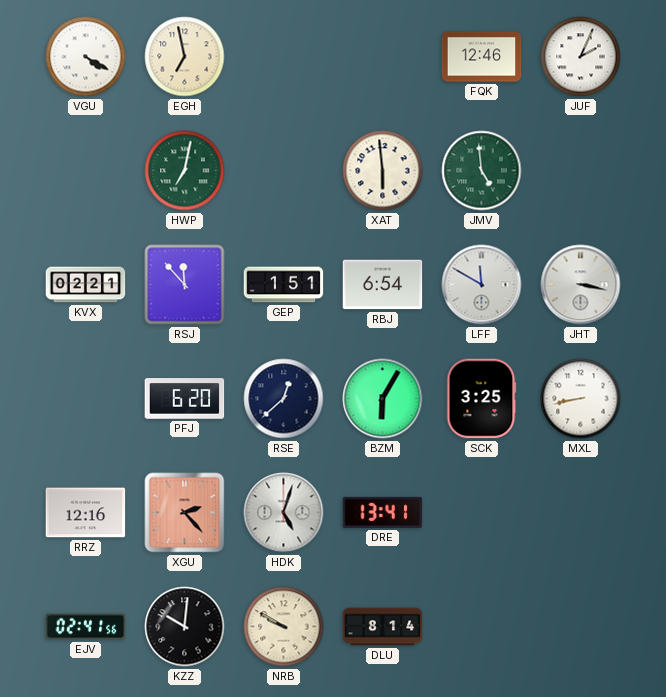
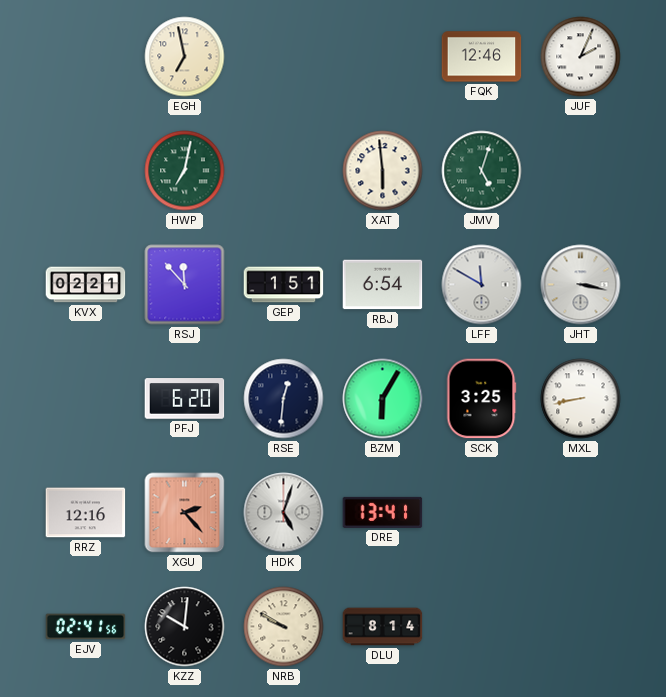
VGU: 4:20 -> none
JMV: 4:59 -> 5:03
RSE: 12:38 -> 12:31
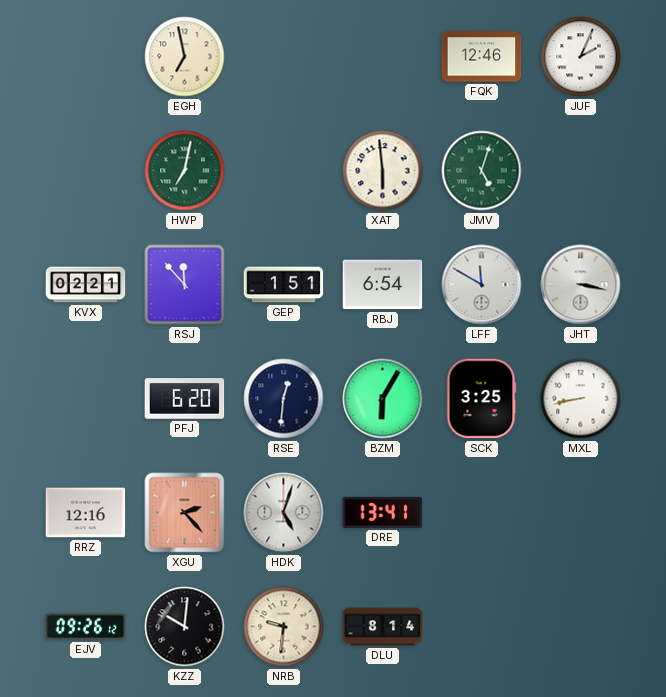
EJV: 02:41 -> 09:26
NRB: 9:50 -> 9:31
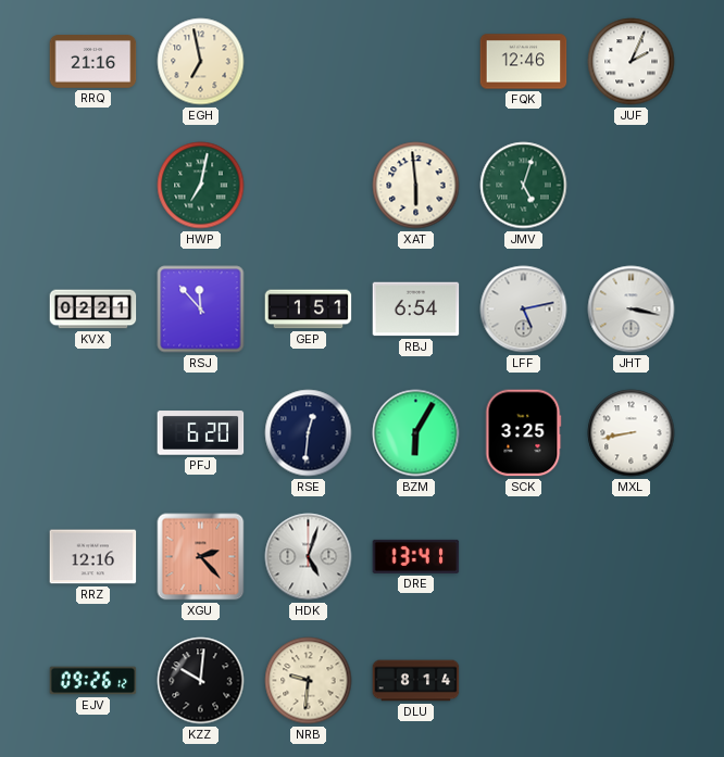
RRQ: none -> 21:16
LFF: 11:50 -> 5:13
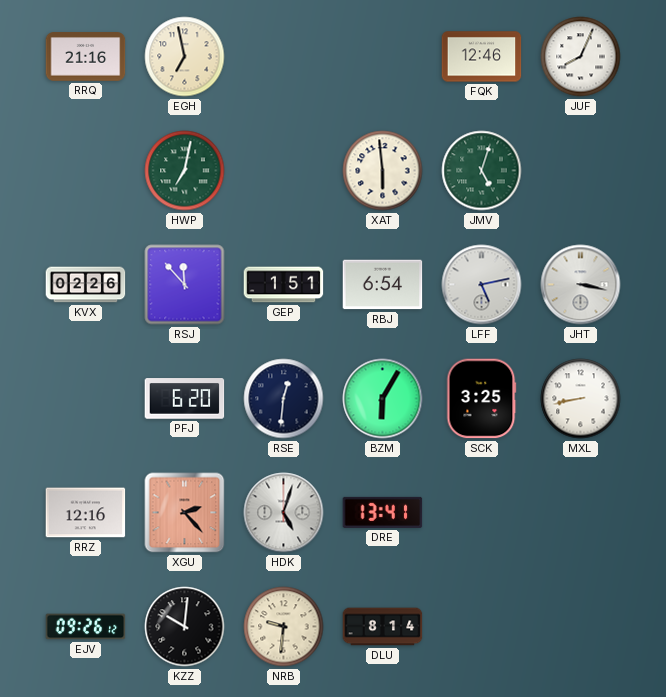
JUF: 2:04 -> 8:04
KVX: 02:21 -> 02:26
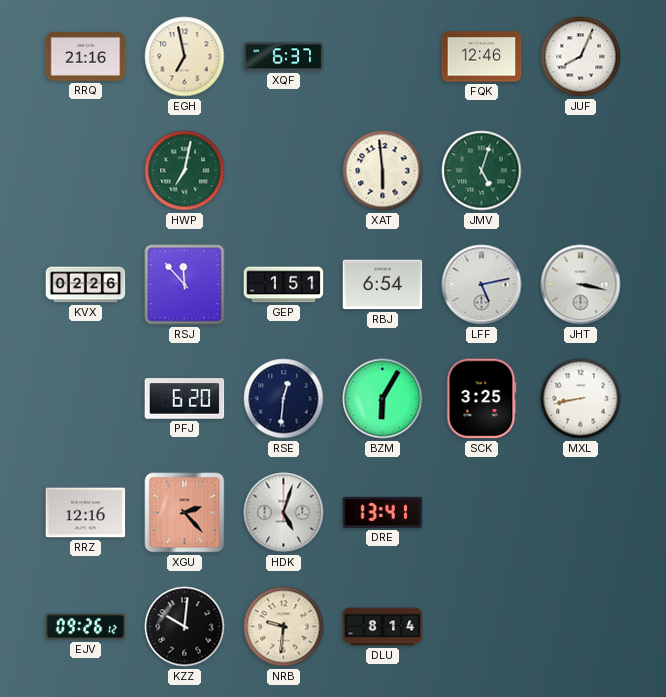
XQF: none -> 6:37
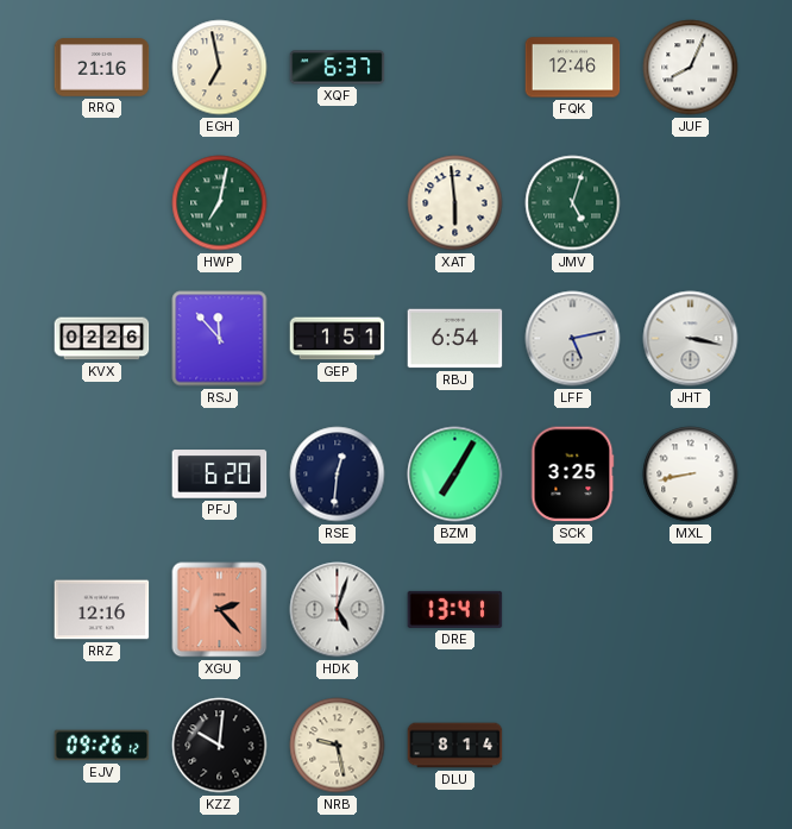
BZM: 6:05 -> 7:05
NRB: 9:31 -> 9:28
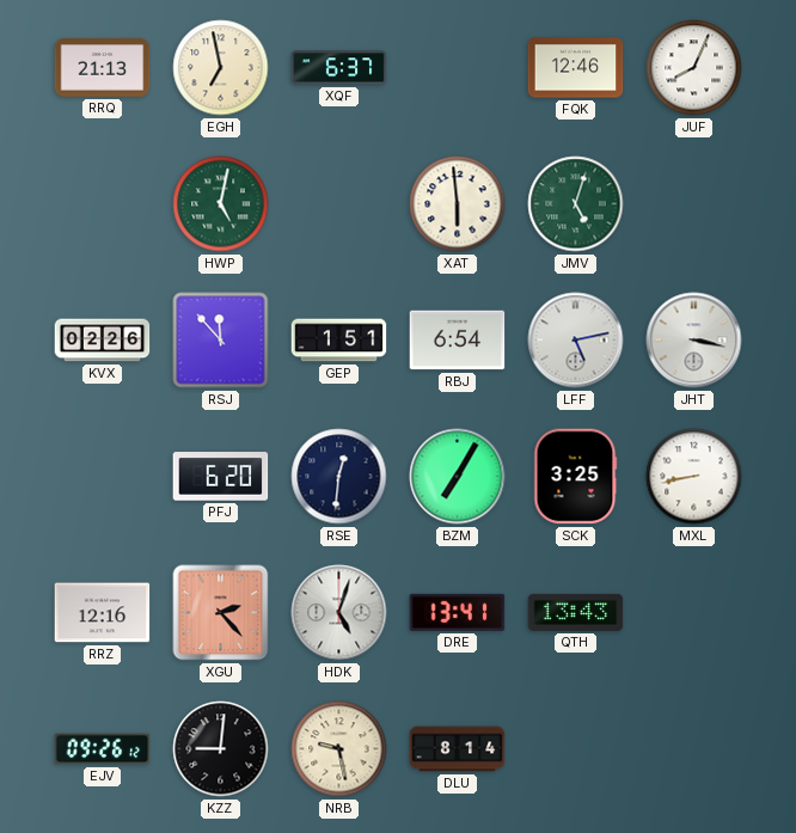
RRQ: 21:16 -> 21:13
HWP: 7:02 -> 5:02
QTH: none -> 13:43
KZZ: 10:01 -> 9:01
